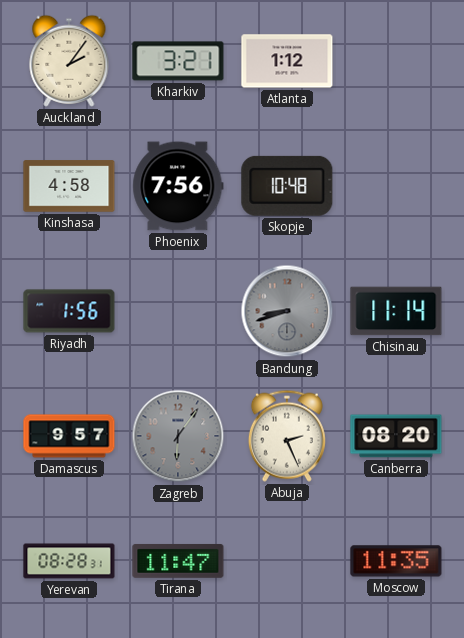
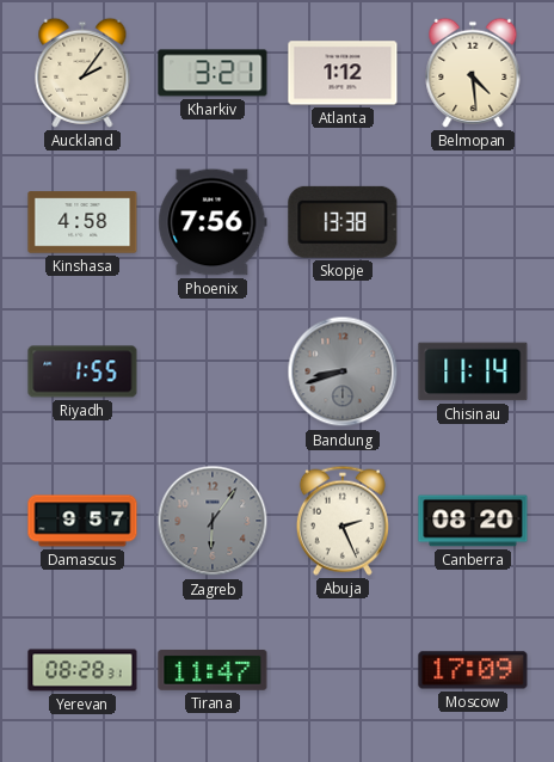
Belmopan: none -> 4:29
Skopje: 10:48 -> 13:38
Riyadh: 1:56 -> 1:55
Moscow: 11:35 -> 17:09
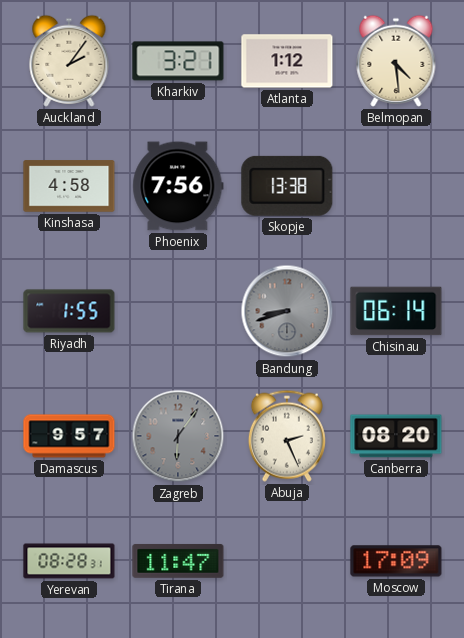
Chisinau: 11:14 -> 06:14
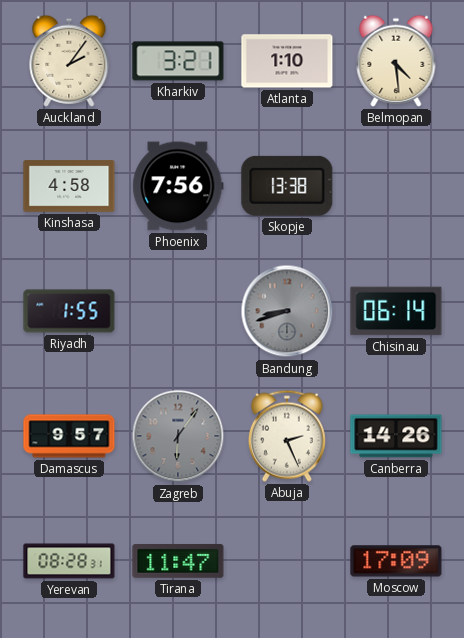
Atlanta: 1:12 -> 1:10
Canberra: 08:20 -> 14:26
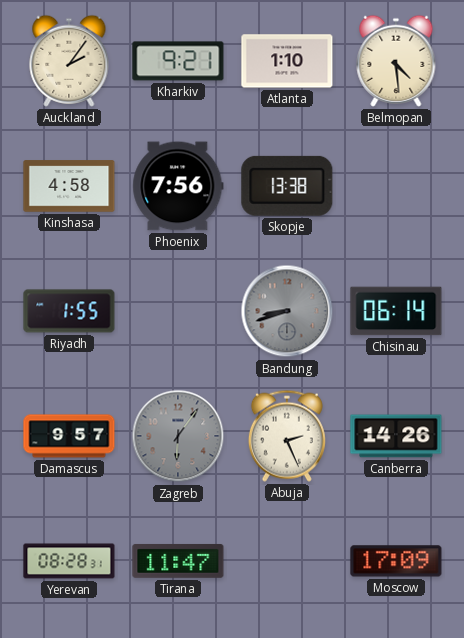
Kharkiv: 3:21 -> 9:21
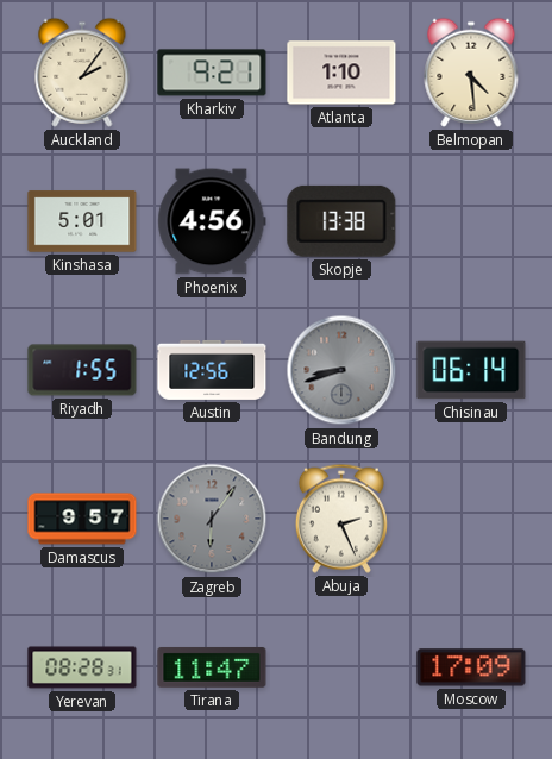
Kinshasa: 4:58 -> 5:01
Phoenix: 7:56 -> 4:56
Austin: none -> 12:56
Canberra: 14:26 -> none
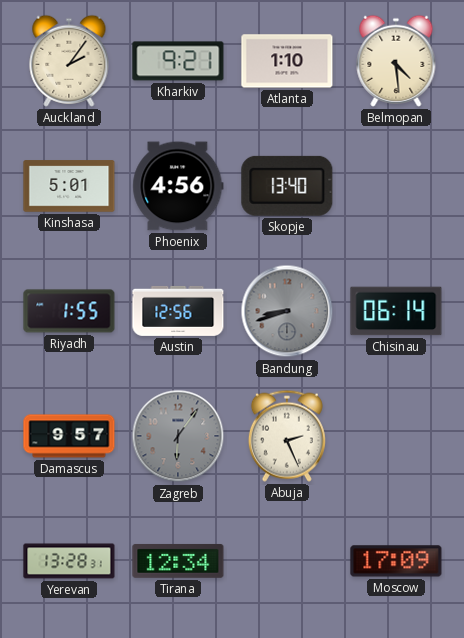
Skopje: 13:38 -> 13:40
Yerevan: 08:28 -> 13:28
Tirana: 11:47 -> 12:34
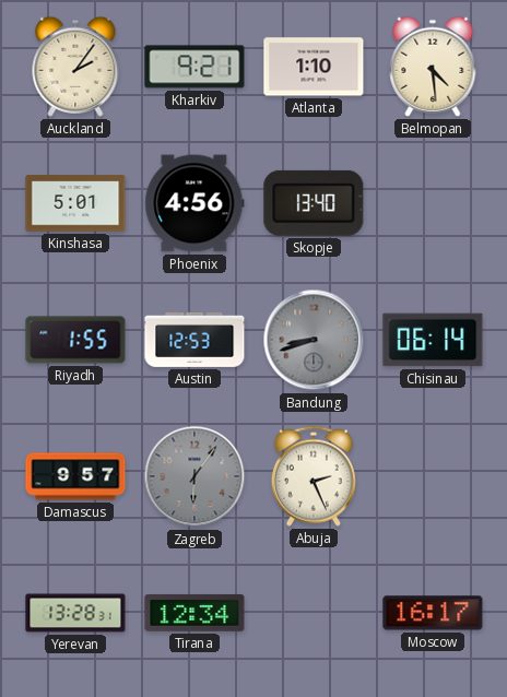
Austin: 12:56 -> 12:53
Moscow: 17:09 -> 16:17
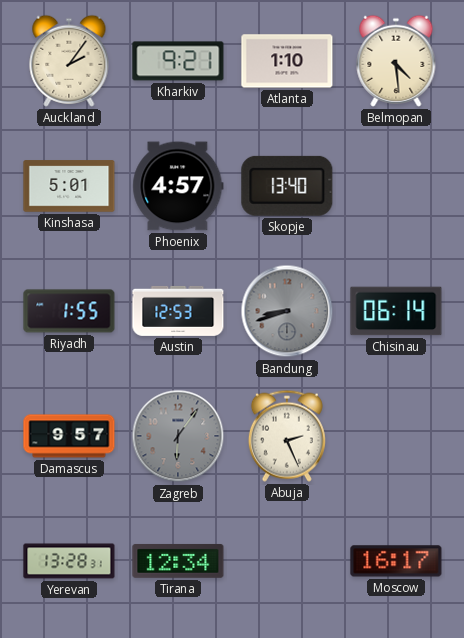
Phoenix: 4:56 -> 4:57
